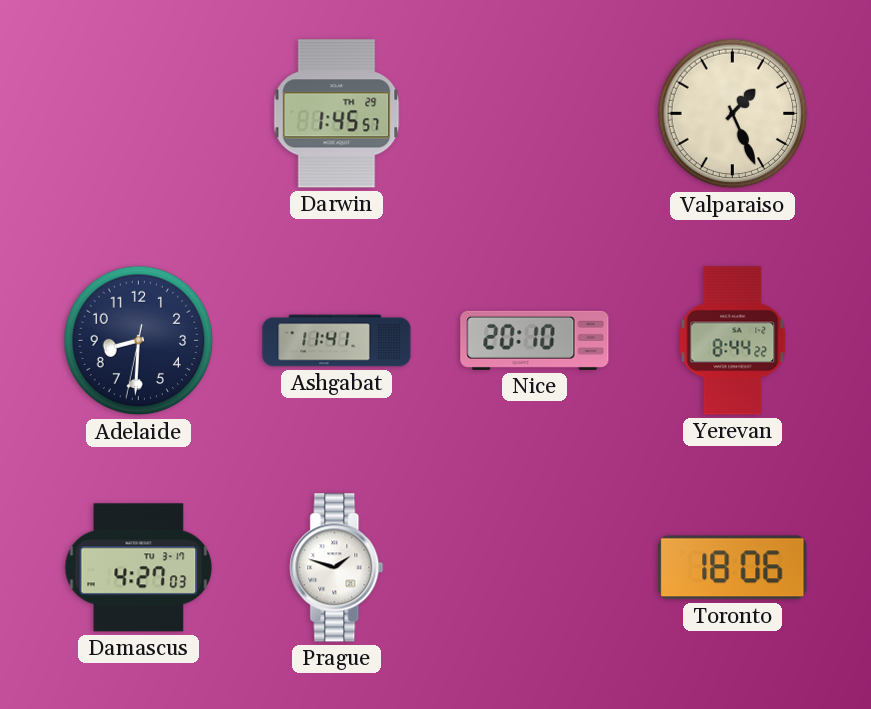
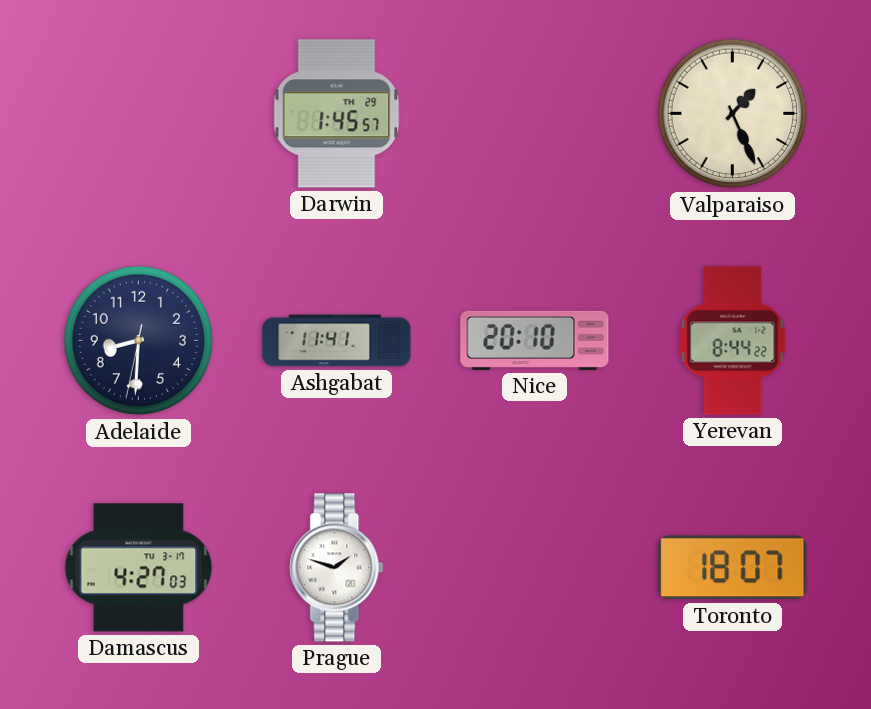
Toronto: 18:06 -> 18:07
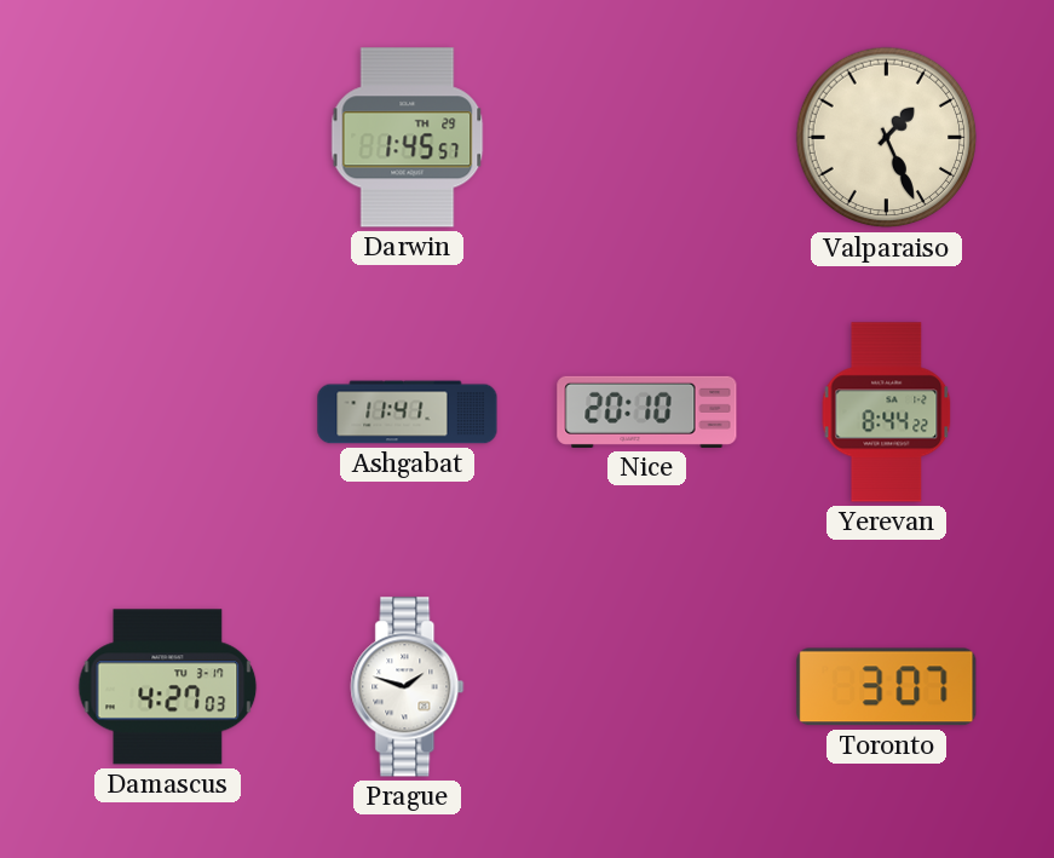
Adelaide: 8:30 -> none
Toronto: 18:07 -> 3:07
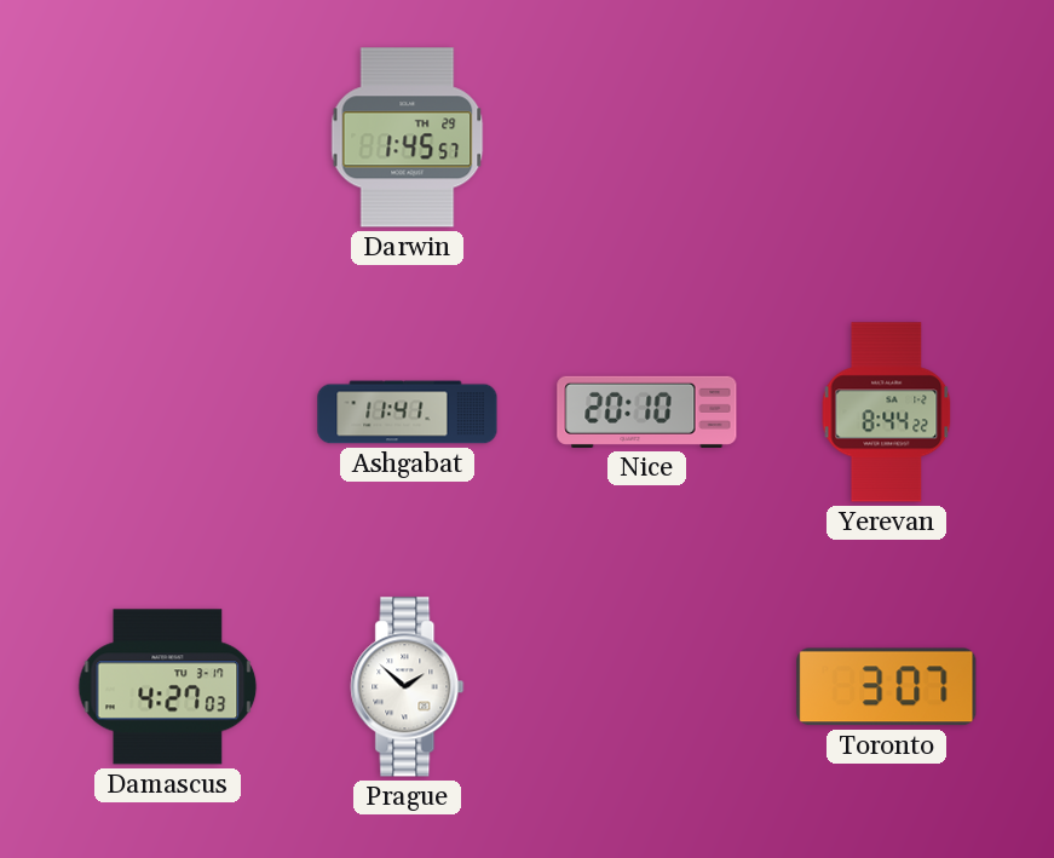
Valparaiso: 1:26 -> none
Prague: 1:48 -> 1:52
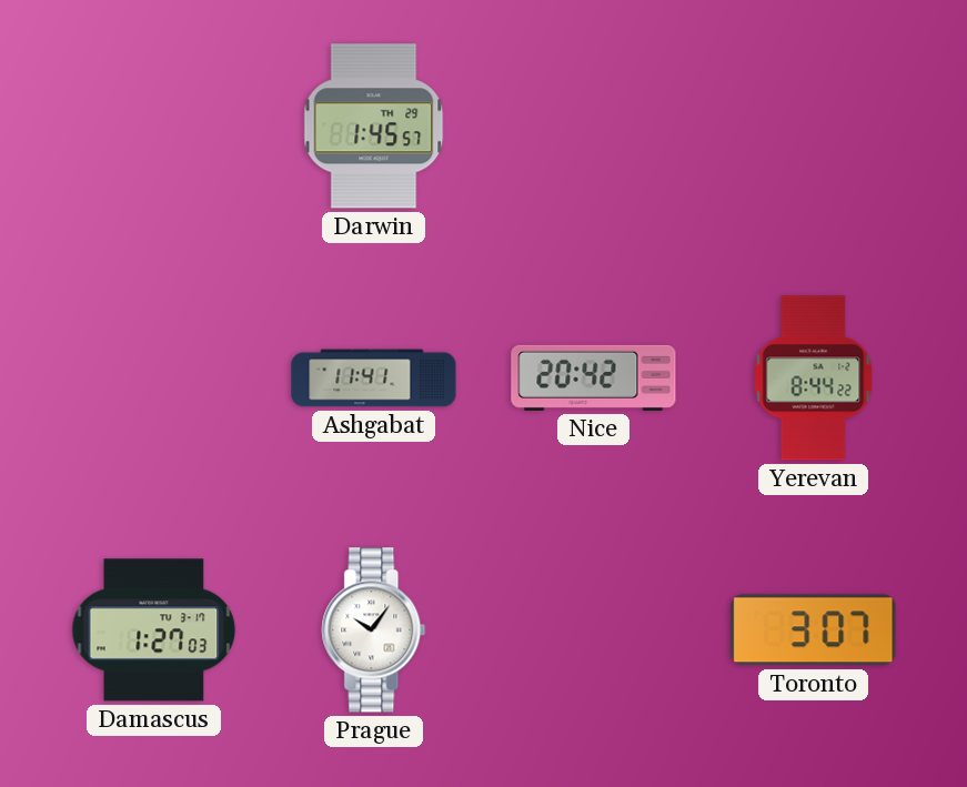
Nice: 20:10 -> 20:42
Damascus: 4:27 -> 1:27
Prague: 1:52 -> 10:06
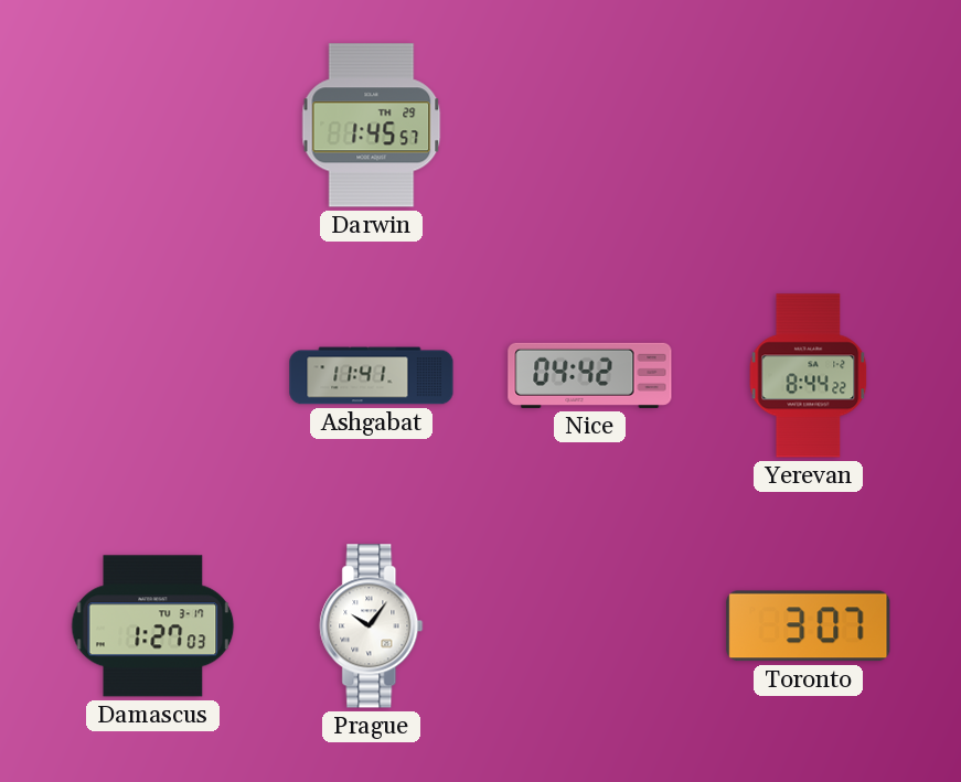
Nice: 20:42 -> 04:42
